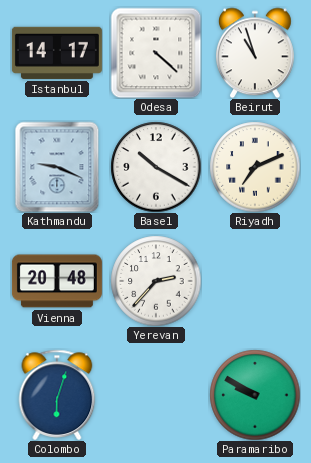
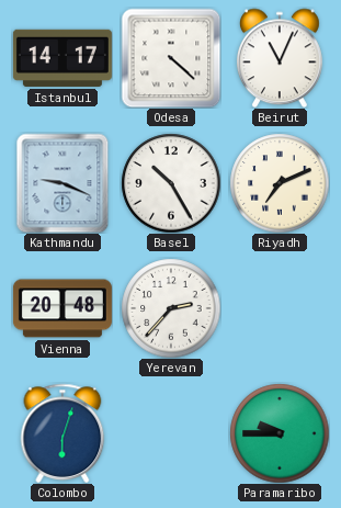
Beirut: 10:57 -> 11:04
Basel: 10:20 -> 10:25
Paramaribo: 9:50 -> 9:45
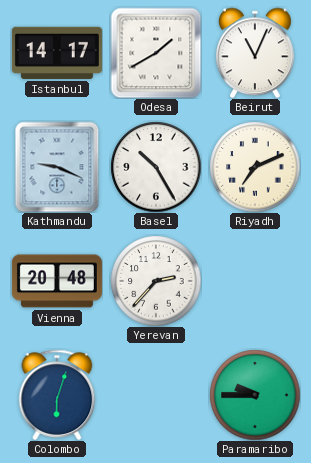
Odesa: 4:22 -> 1:40
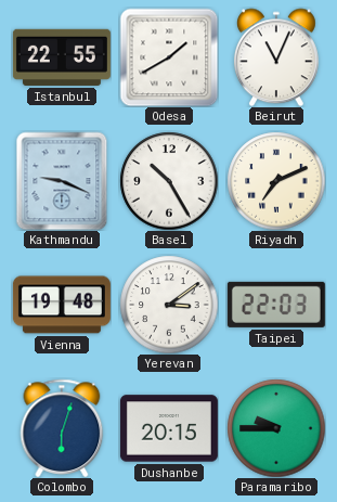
Istanbul: 14:17 -> 22:55
Vienna: 20:48 -> 19:48
Yerevan: 2:37 -> 3:09
Taipei: none -> 22:03
Dushanbe: none -> 20:15
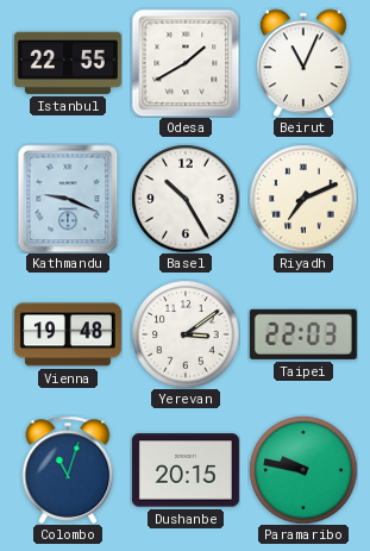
Colombo: 6:03 -> 11:03
Paramaribo: 9:45 -> 9:47
